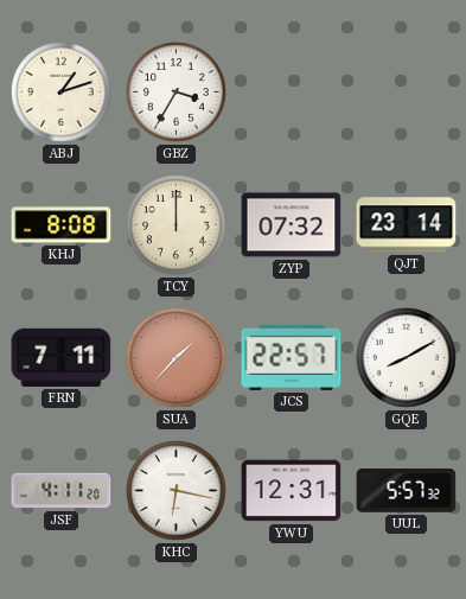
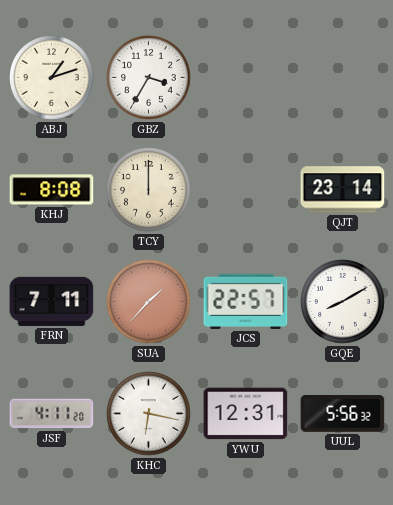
ZYP: 07:32 -> none
UUL: 5:57 -> 5:56
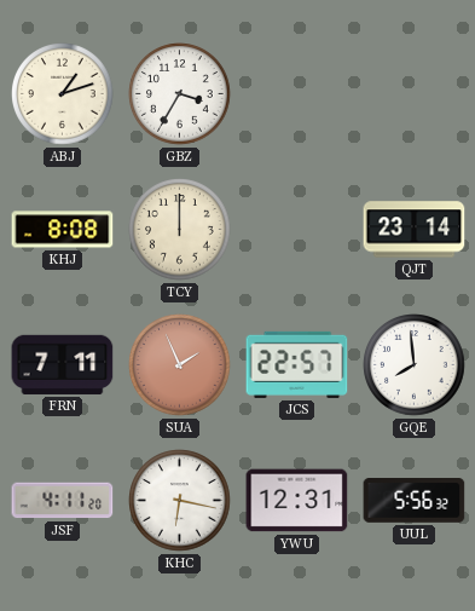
SUA: 1:37 -> 1:56
GQE: 8:10 -> 7:59
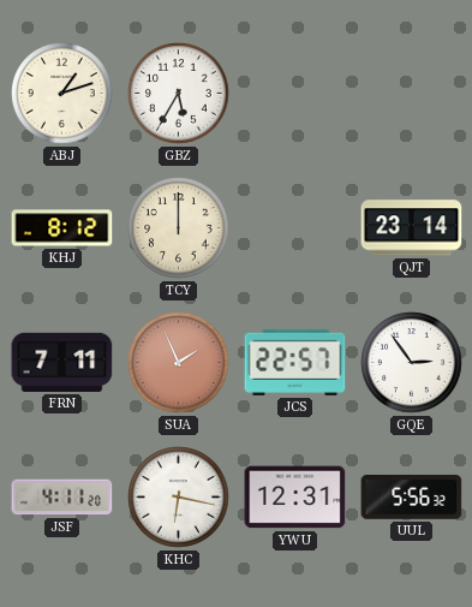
GBZ: 3:35 -> 5:35
KHJ: 8:08 -> 8:12
GQE: 7:59 -> 2:54
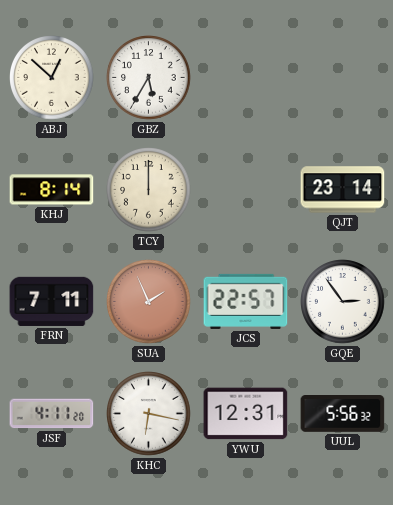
ABJ: 1:12 -> 12:52
KHJ: 8:12 -> 8:14
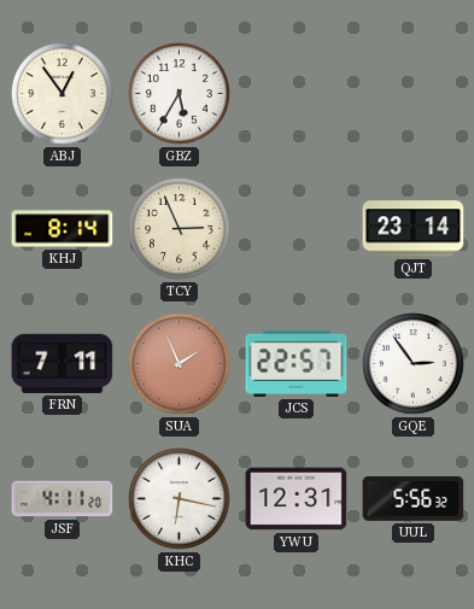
ABJ: 12:52 -> 12:54
TCY: 12:00 -> 2:56
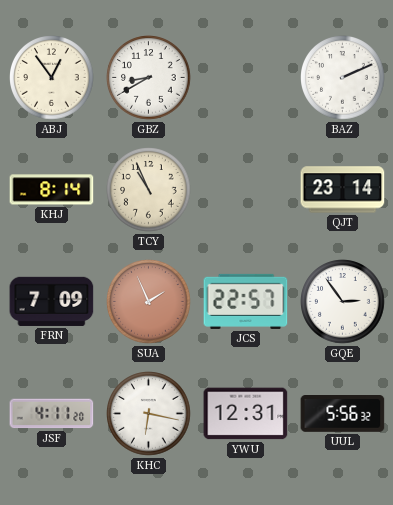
GBZ: 5:35 -> 8:40
BAZ: none -> 2:11
TCY: 2:56 -> 10:56
FRN: 7:11 -> 7:09
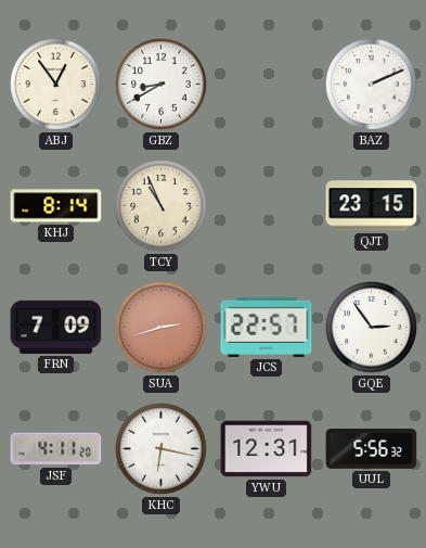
QJT: 23:14 -> 23:15
SUA: 1:56 -> 2:42
